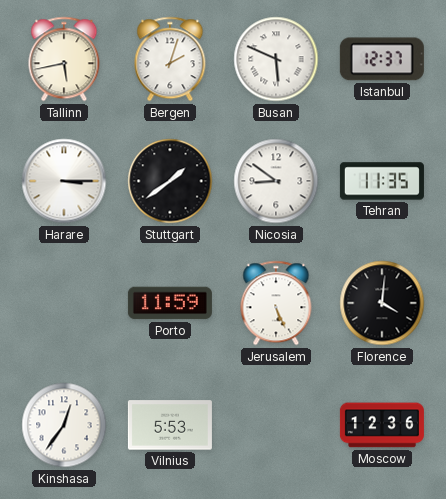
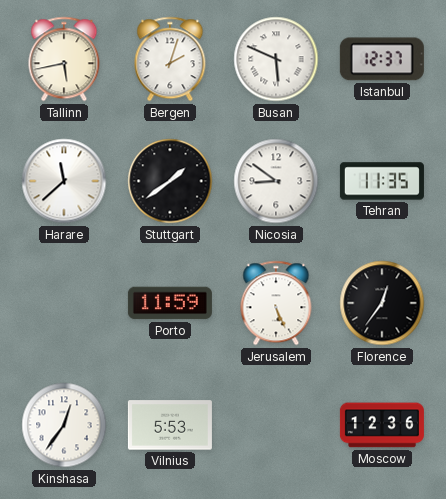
Harare: 3:15 -> 11:38
Florence: 4:01 -> 12:36
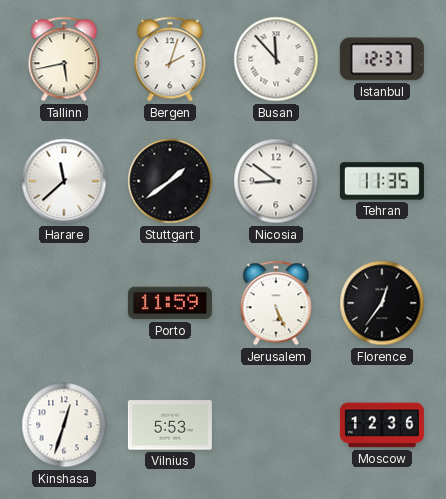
Busan: 5:49 -> 11:53
Kinshasa: 12:36 -> 12:33
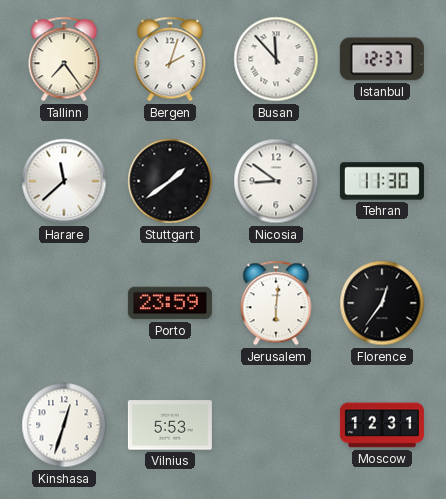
Tallinn: 5:43 -> 7:24
Tehran: 11:35 -> 11:30
Porto: 11:59 -> 23:59
Jerusalem: 5:26 -> 6:01
Moscow: 12:36 -> 12:31
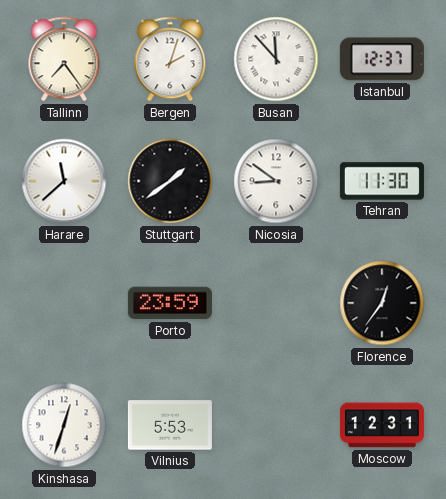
Jerusalem: 6:01 -> none
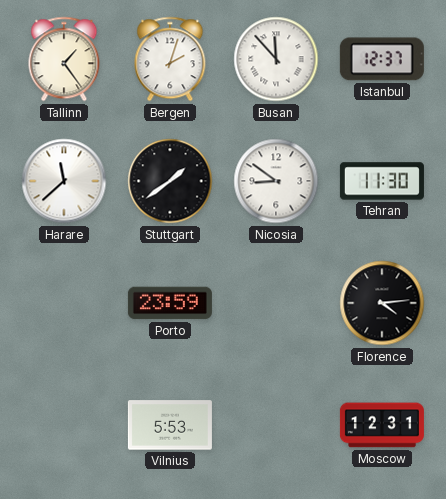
Tallinn: 7:24 -> 1:24
Florence: 12:36 -> 4:14
Kinshasa: 12:33 -> none
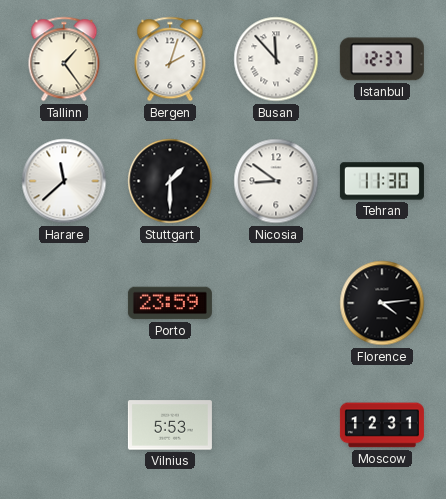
Stuttgart: 1:39 -> 1:30
